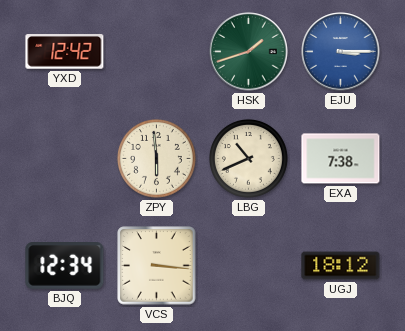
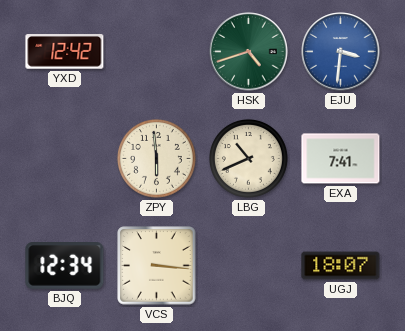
HSK: 1:42 -> 4:42
EJU: 3:15 -> 3:31
EXA: 7:38 -> 7:41
UGJ: 18:12 -> 18:07
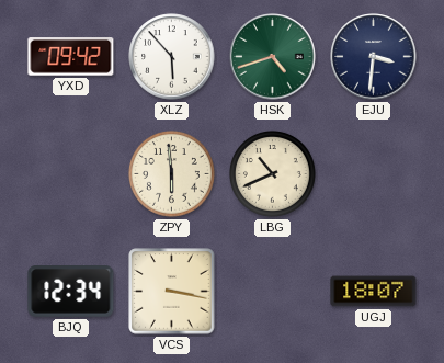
YXD: 12:42 -> 09:42
XLZ: none -> 5:53
EJU dial: blue -> navy
EXA: 7:41 -> none
VCS: 3:16 -> 3:17
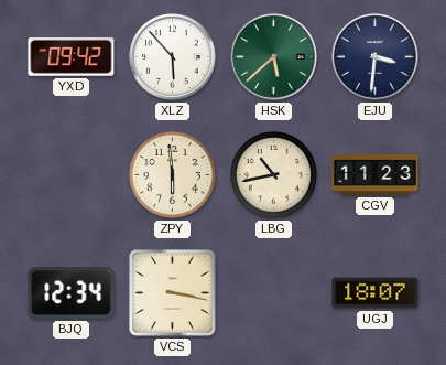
HSK: 4:42 -> 5:38
LBG: 10:41 -> 10:43
CGV: none -> 11:23
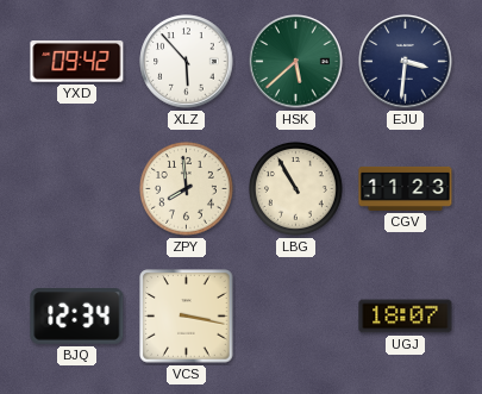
ZPY: 5:59 -> 7:59
LBG: 10:43 -> 10:55
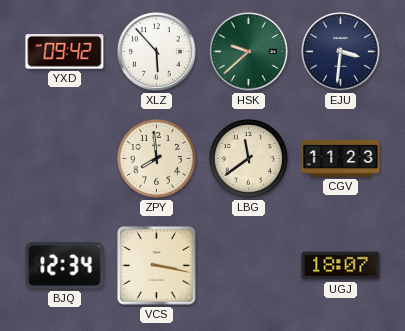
HSK: 5:38 -> 9:38
LBG: 10:55 -> 11:39
